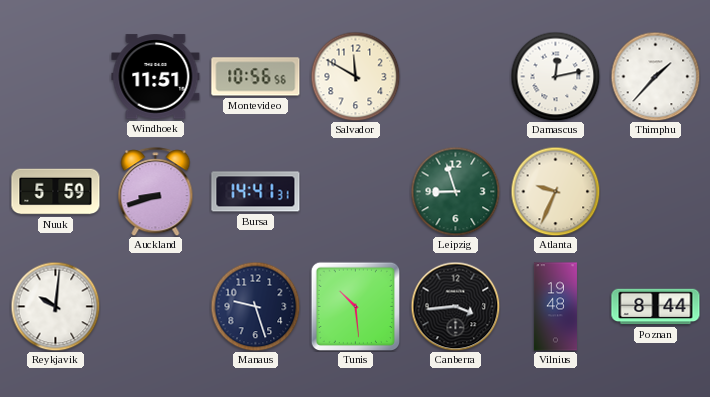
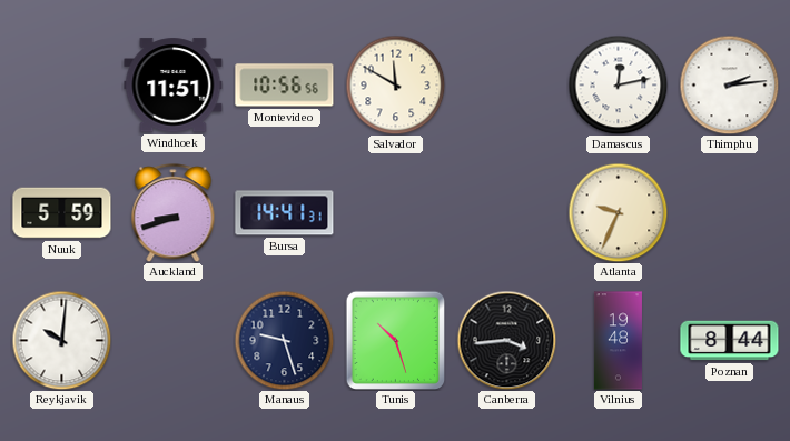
Thimphu: 1:37 -> 2:14
Leipzig: 8:57 -> none
Tunis: 10:29 -> 10:27
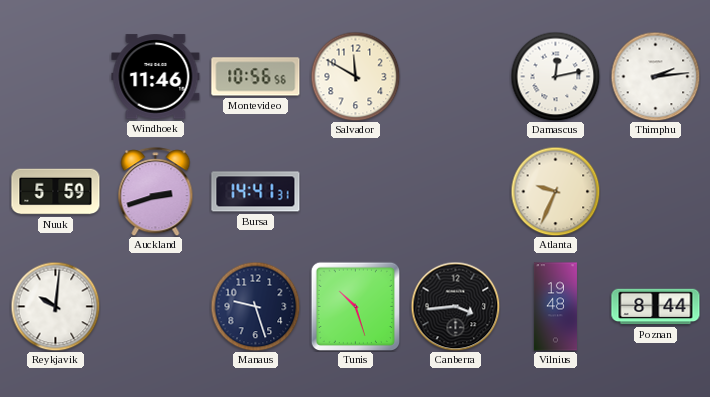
Windhoek: 11:51 -> 11:46
Auckland: 8:42 -> 2:42
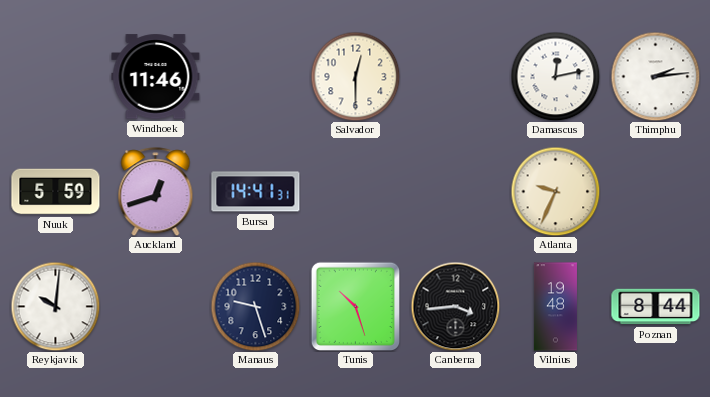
Montevideo: 10:56 -> none
Salvador: 11:50 -> 12:30
Auckland: 2:42 -> 12:42
